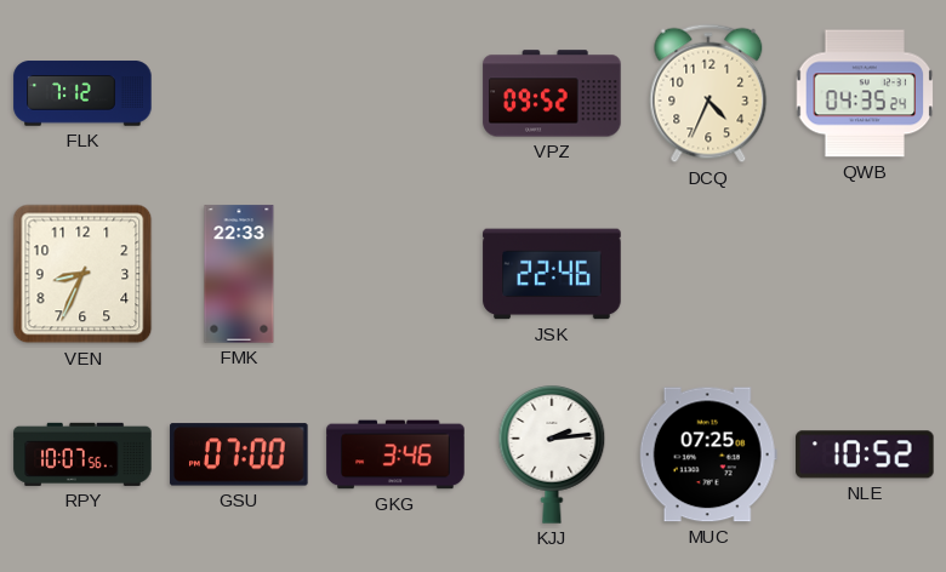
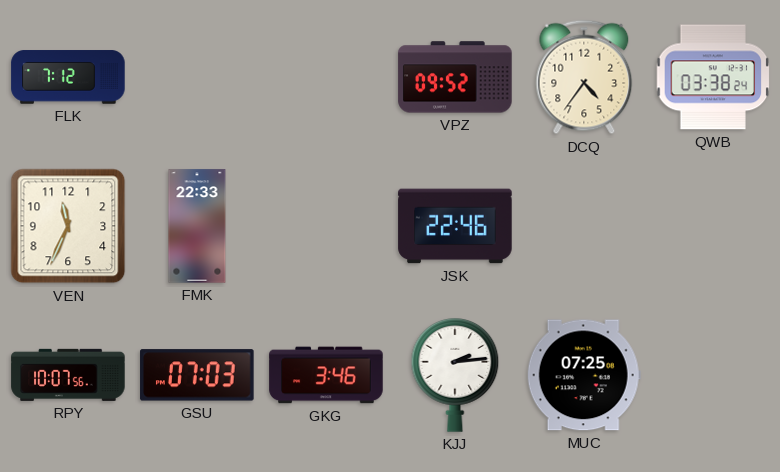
DCQ: 4:34 -> 4:36
QWB: 04:35 -> 03:38
VEN: 8:34 -> 11:34
GSU: 07:00 -> 07:03
NLE: 10:52 -> none
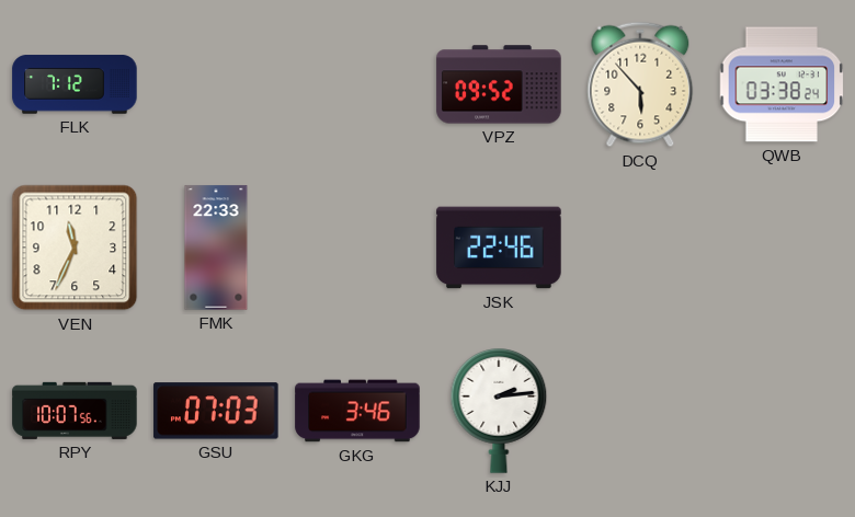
DCQ: 4:36 -> 5:53
MUC: 07:25 -> none
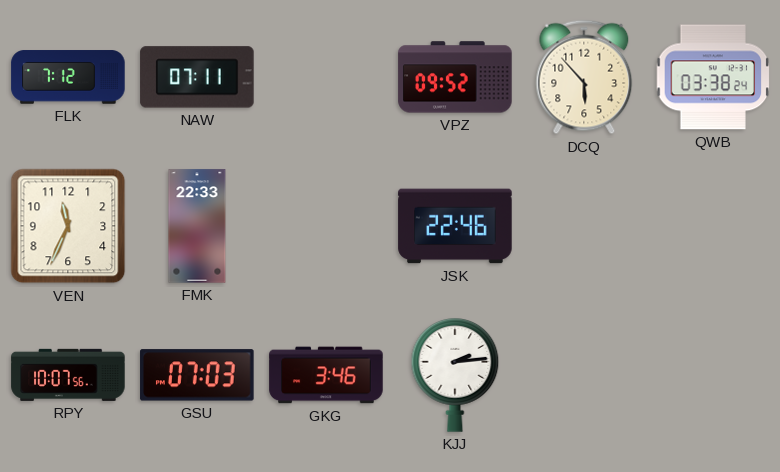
NAW: none -> 07:11
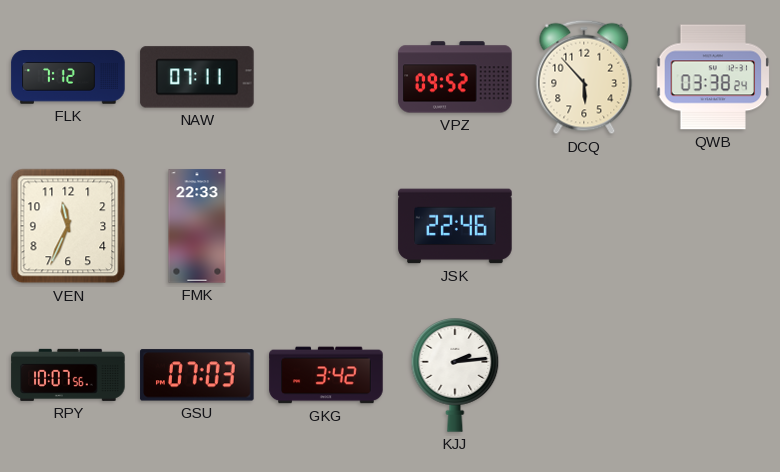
GKG: 3:46 -> 3:42
